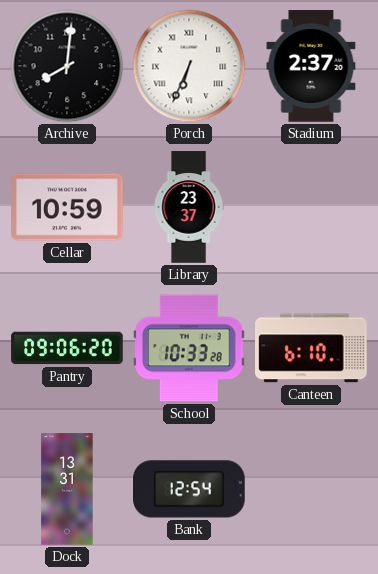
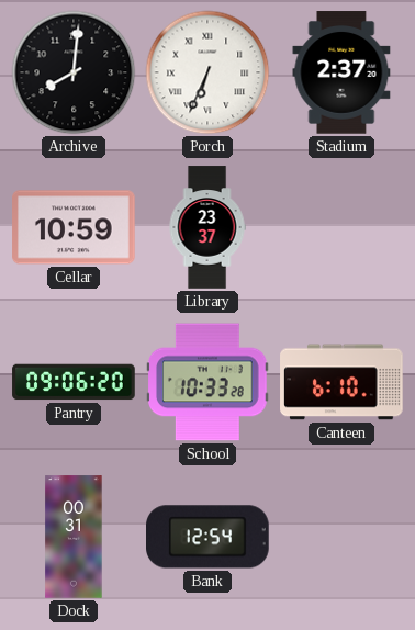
Dock: 13:31 -> 00:31
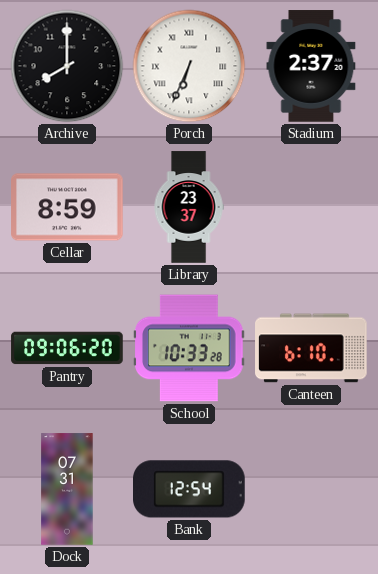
Archive: 8:01 -> 8:00
Cellar: 10:59 -> 8:59
Dock: 00:31 -> 07:31
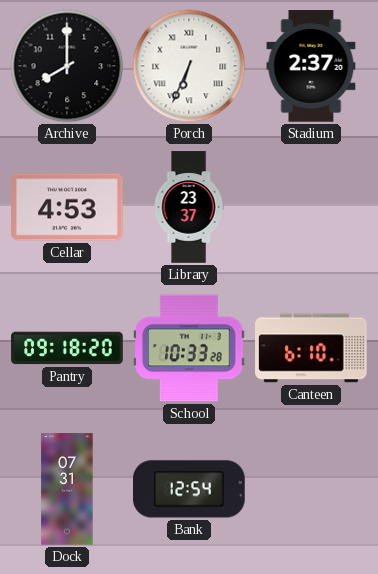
Cellar: 8:59 -> 4:53
Pantry: 09:06 -> 09:18
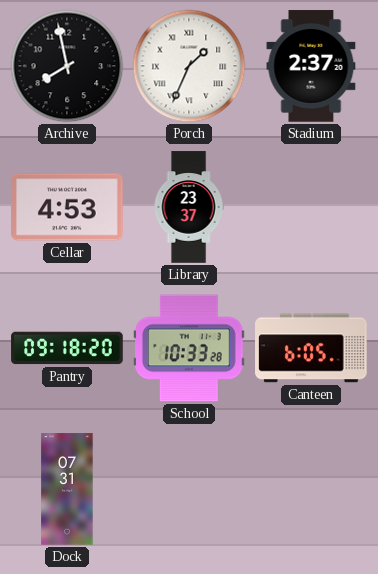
Archive: 8:00 -> 7:58
Porch: 6:34 -> 1:34
Canteen: 6:10 -> 6:05
Bank: 12:54 -> none
